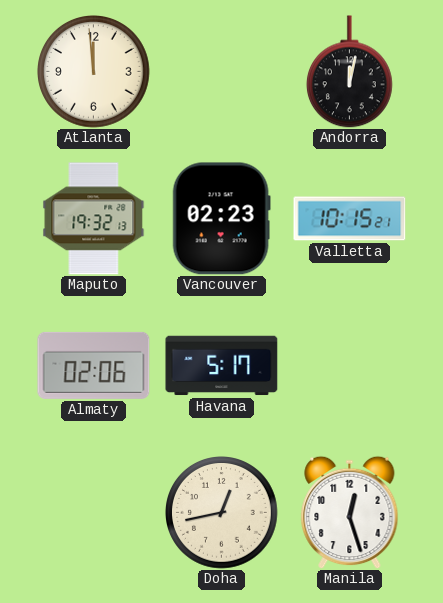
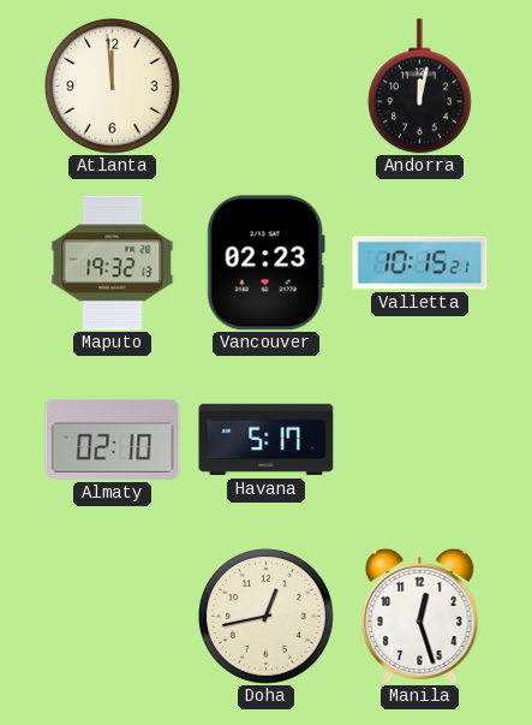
Almaty: 02:06 -> 02:10
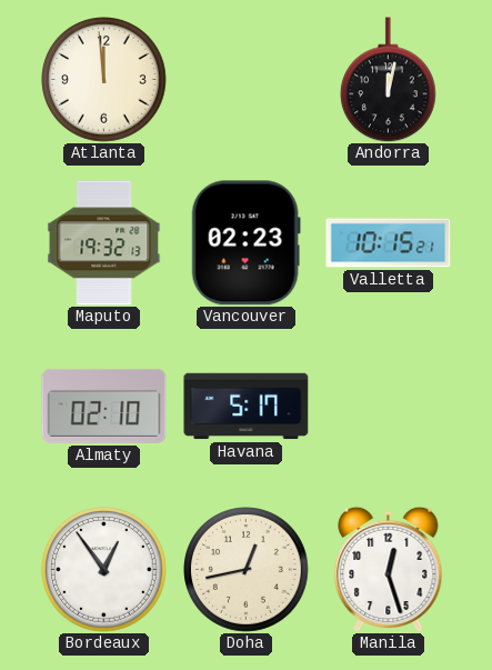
Bordeaux: none -> 12:54
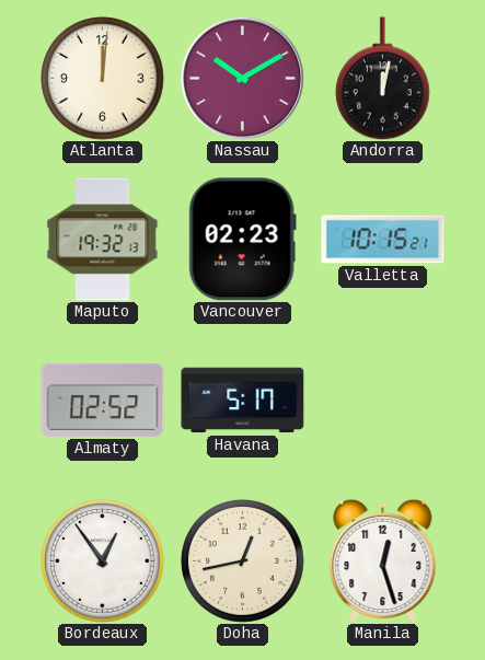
Atlanta: 11:59 -> 12:01
Nassau: none -> 10:10
Almaty: 02:10 -> 02:52
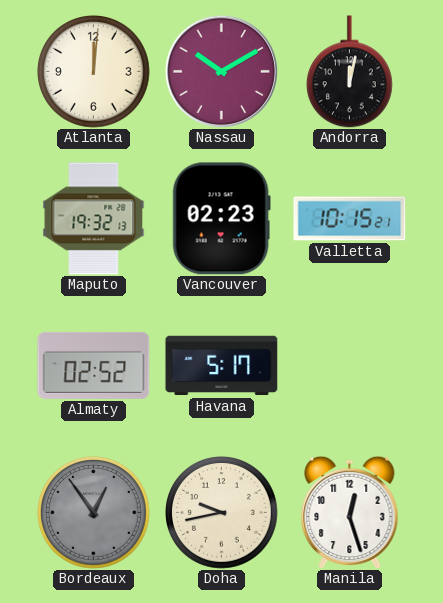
Bordeaux dial: white -> grey
Doha: 12:43 -> 9:43
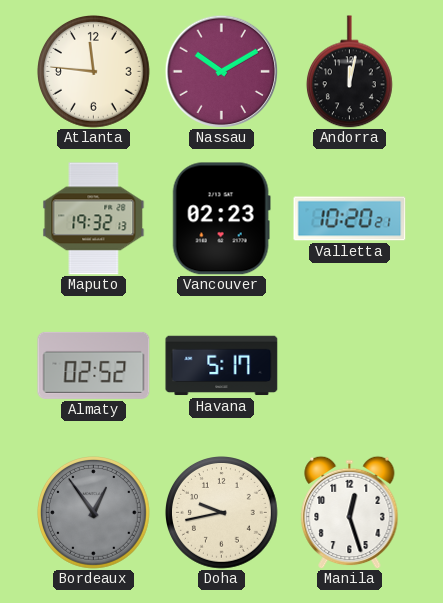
Atlanta: 12:01 -> 11:46
Valletta: 10:15 -> 10:20
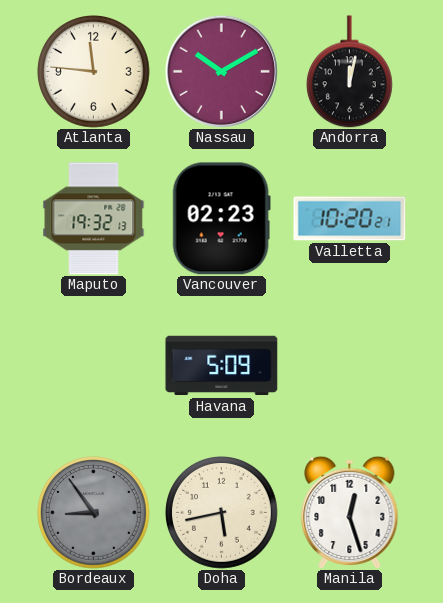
Almaty: 02:52 -> none
Havana: 5:17 -> 5:09
Bordeaux: 12:54 -> 8:54
Doha: 9:43 -> 5:43
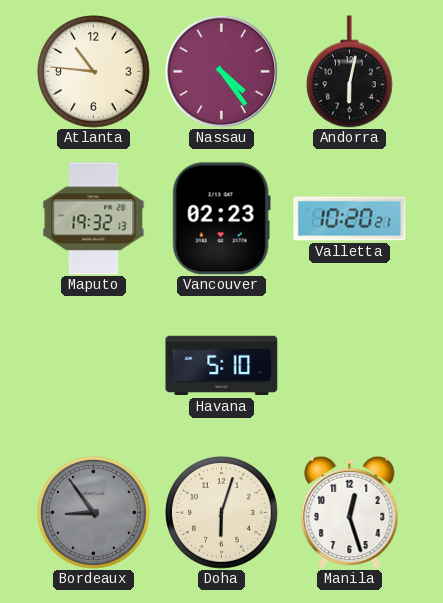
Atlanta: 11:46 -> 10:46
Nassau: 10:10 -> 4:24
Andorra: 12:02 -> 6:02
Havana: 5:09 -> 5:10
Doha: 5:43 -> 6:03
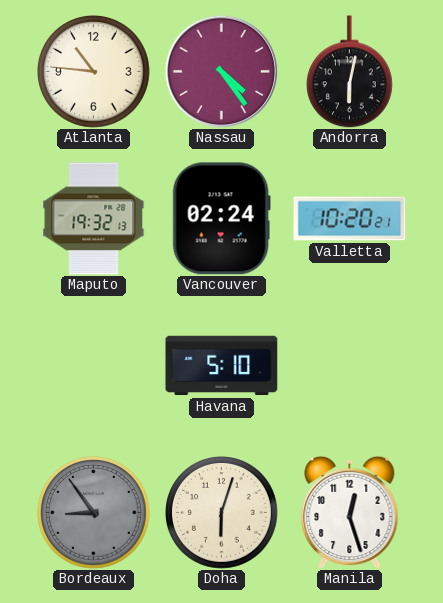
Vancouver: 02:23 -> 02:24
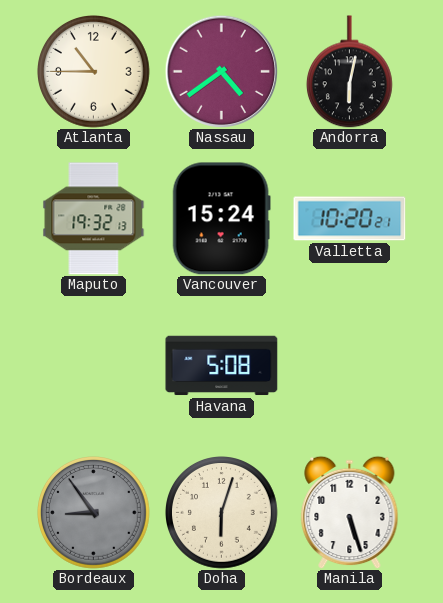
Atlanta: 10:46 -> 10:45
Nassau: 4:24 -> 4:39
Vancouver: 02:24 -> 15:24
Havana: 5:10 -> 5:08
Manila: 12:27 -> 5:27
